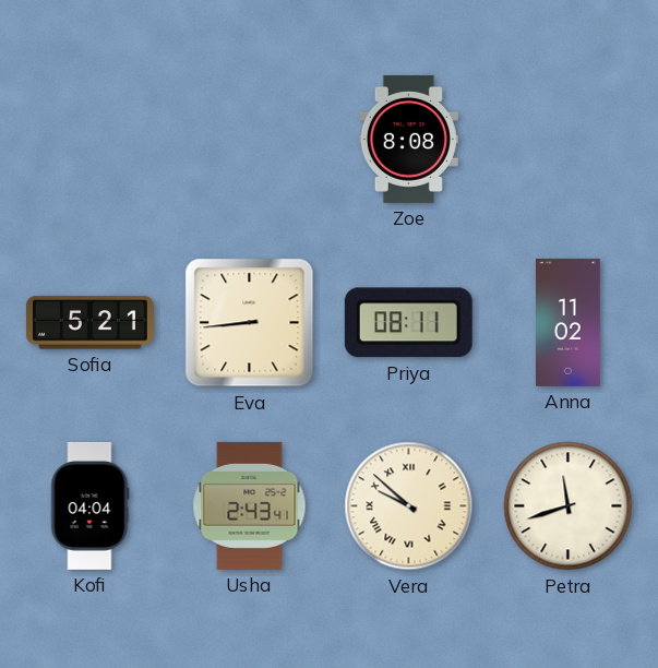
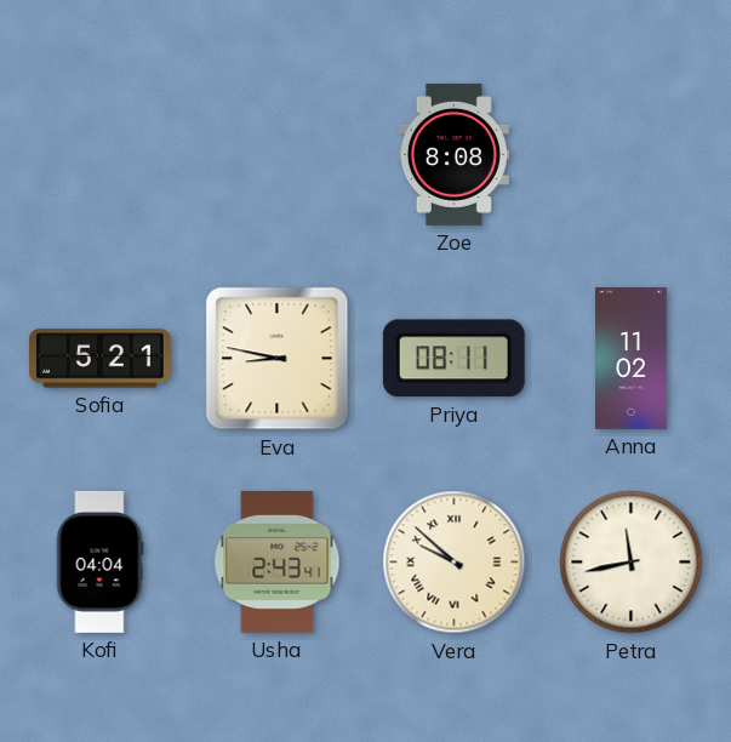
Eva: 8:44 -> 8:47
Petra: 11:42 -> 11:43
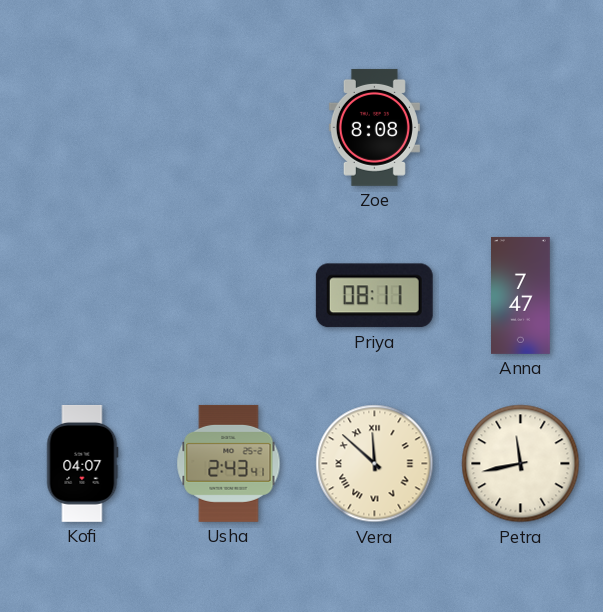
Sofia: 5:21 -> none
Eva: 8:47 -> none
Anna: 11:02 -> 7:47
Kofi: 04:04 -> 04:07
Vera: 9:52 -> 11:52
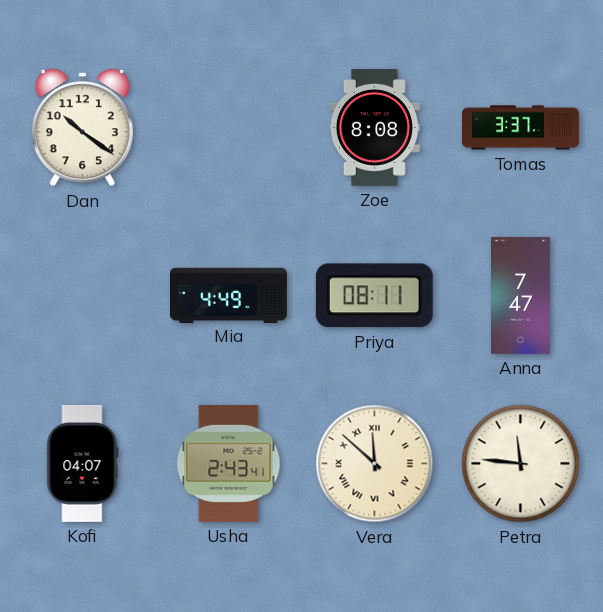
Dan: none -> 10:21
Tomas: none -> 3:37
Mia: none -> 4:49
Petra: 11:43 -> 11:46
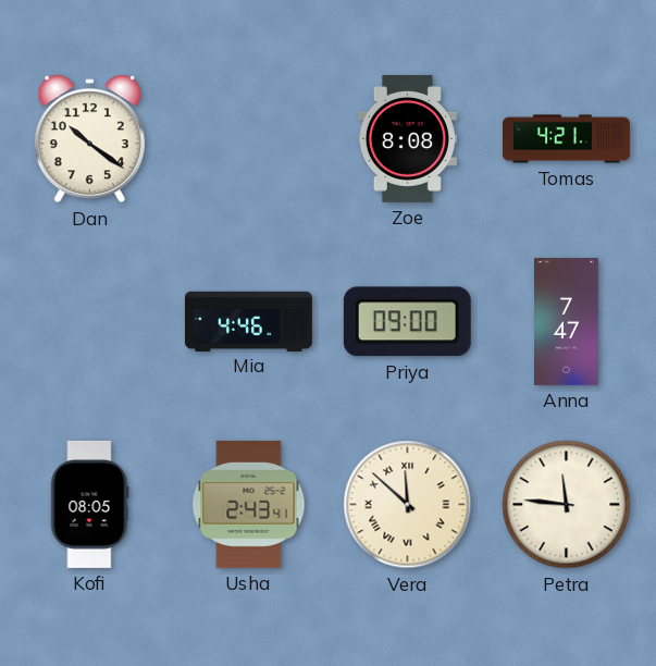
Tomas: 3:37 -> 4:21
Mia: 4:49 -> 4:46
Priya: 08:11 -> 09:00
Kofi: 04:07 -> 08:05
